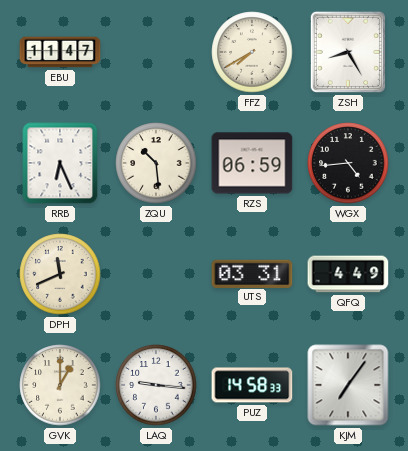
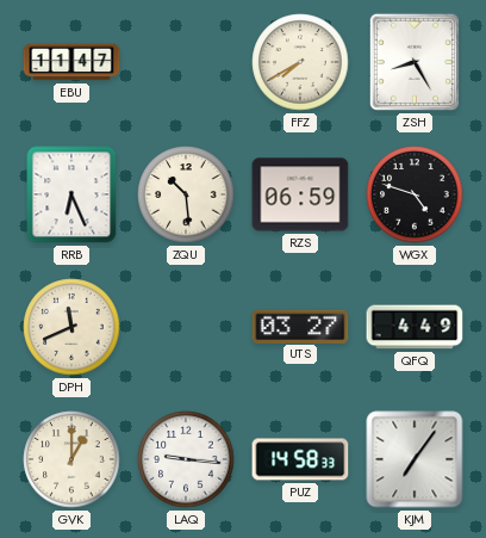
WGX: 4:44 -> 4:48
UTS: 03:31 -> 03:27
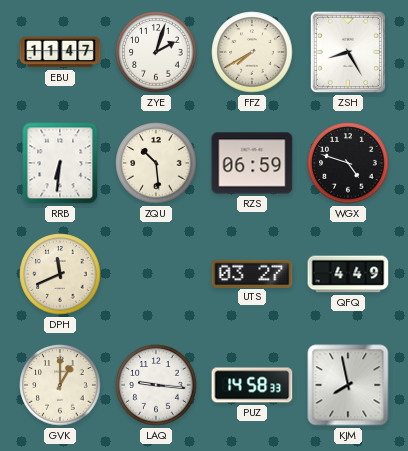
ZYE: none -> 2:03
RRB: 6:26 -> 6:31
KJM: 7:06 -> 7:58
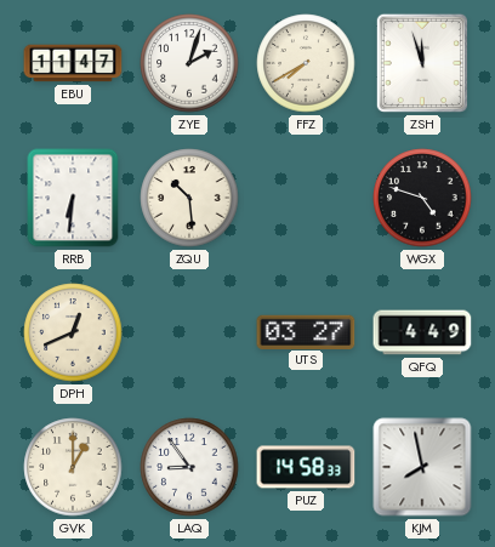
ZSH: 8:25 -> 11:57
RZS: 06:59 -> none
DPH: 11:41 -> 12:41
LAQ: 9:16 -> 8:54
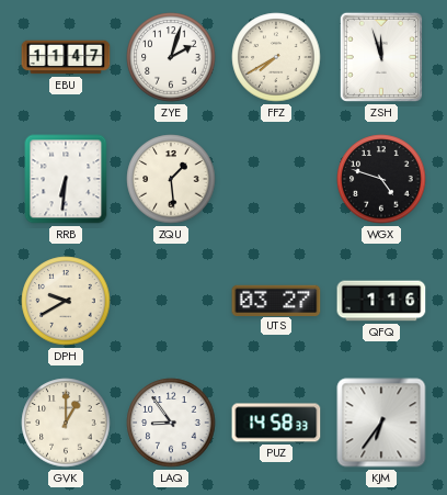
ZQU: 10:29 -> 1:29
DPH: 12:41 -> 9:40
QFQ: 4:49 -> 1:16
KJM: 7:58 -> 6:36
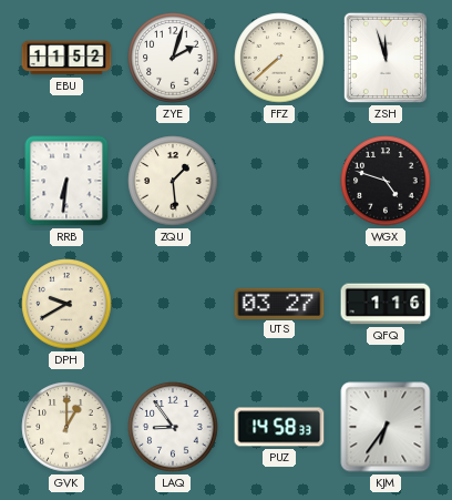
EBU: 11:47 -> 11:52
FFZ: 7:40 -> 7:38
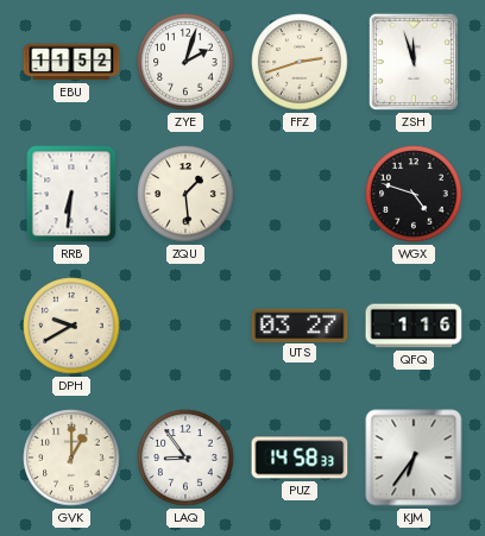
FFZ: 7:38 -> 2:42
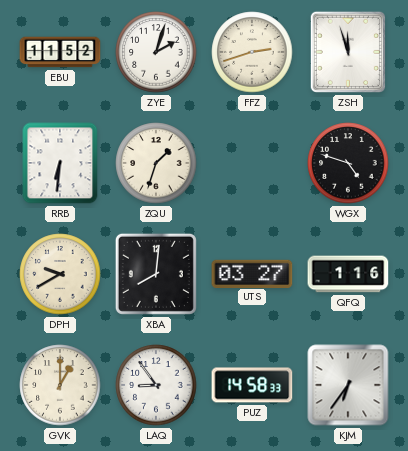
ZQU: 1:29 -> 1:33
XBA: none -> 8:01
